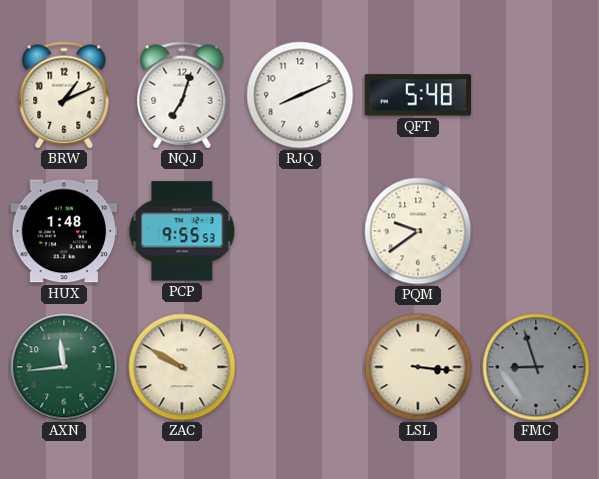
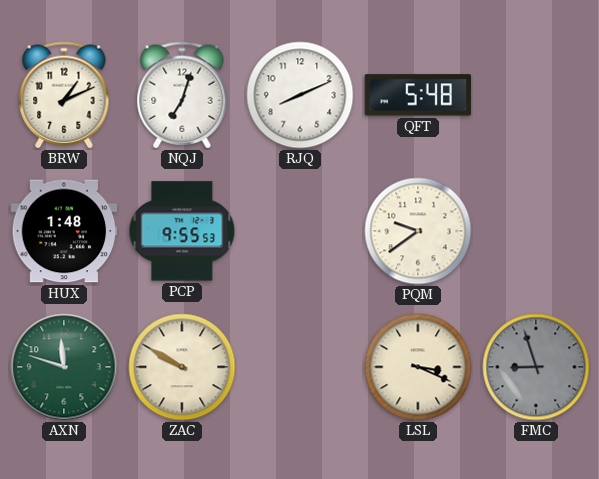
AXN: 11:44 -> 11:48
LSL: 3:16 -> 3:19
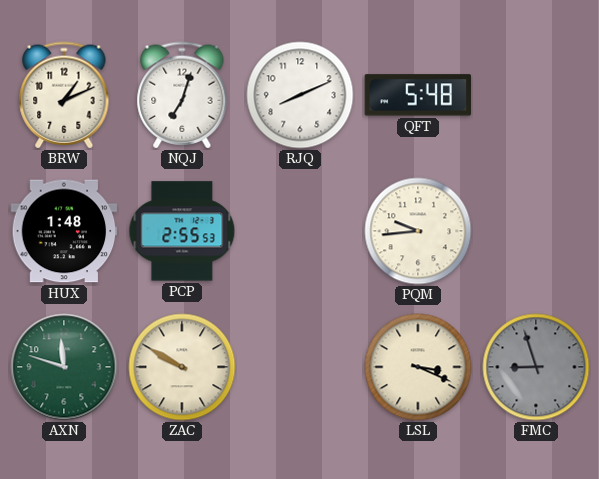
PCP: 9:55 -> 2:55
PQM: 9:39 -> 9:44
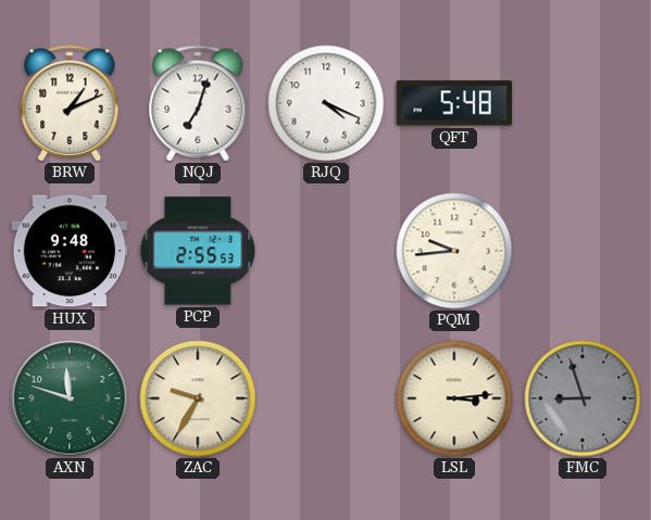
RJQ: 8:11 -> 4:19
HUX: 1:48 -> 9:48
ZAC: 9:50 -> 9:35
LSL: 3:19 -> 3:14
